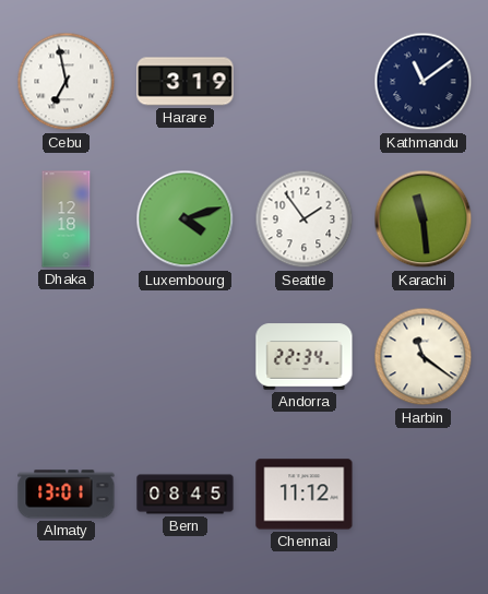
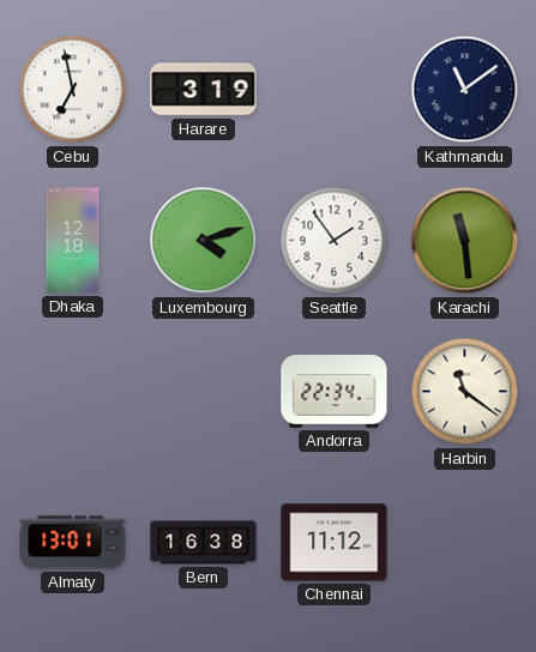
Bern: 08:45 -> 16:38
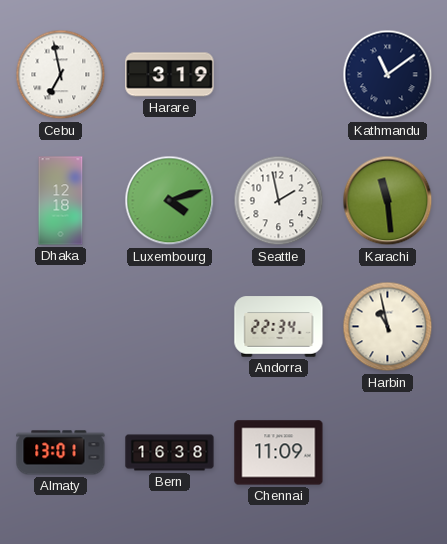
Seattle: 1:54 -> 1:58
Harbin: 11:21 -> 10:58
Chennai: 11:12 -> 11:09
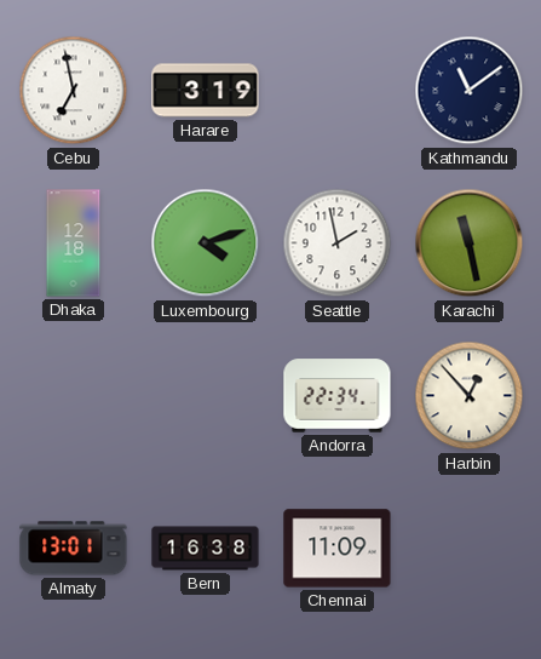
Karachi: 11:29 -> 11:28
Harbin: 10:58 -> 12:53
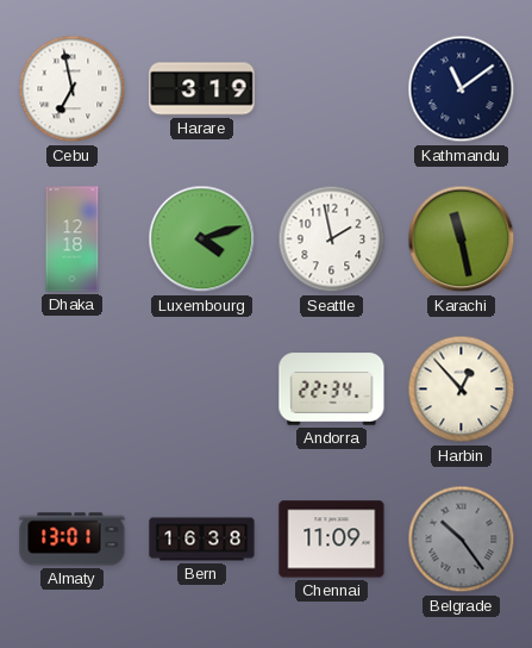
Belgrade: none -> 10:24
